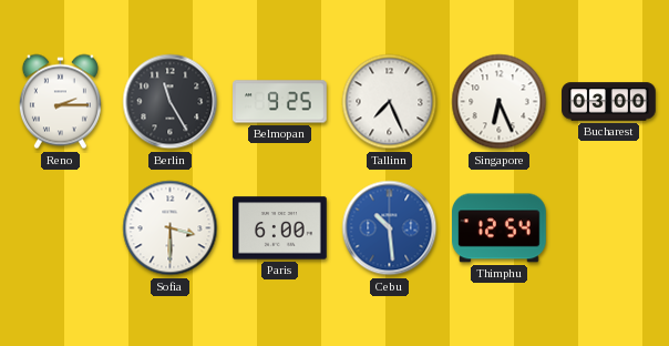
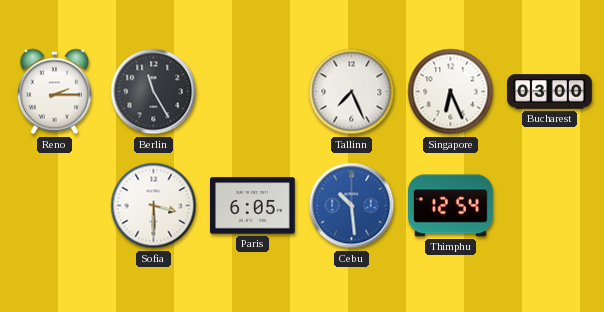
Belmopan: 9:25 -> none
Paris: 6:00 -> 6:05
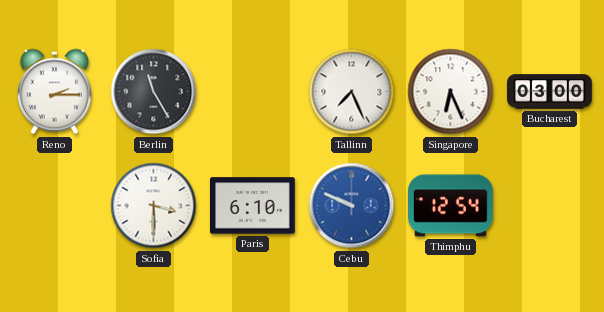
Paris: 6:05 -> 6:10
Cebu: 10:29 -> 9:49
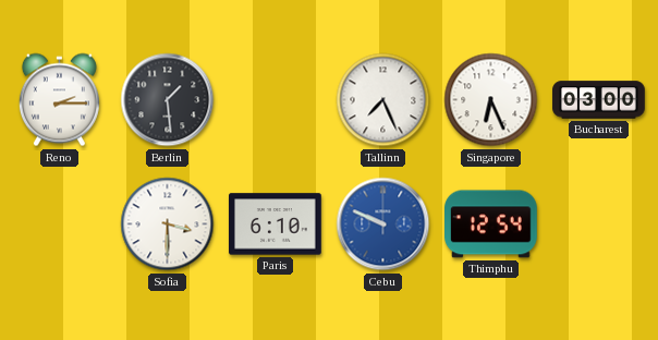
Berlin: 11:25 -> 1:29
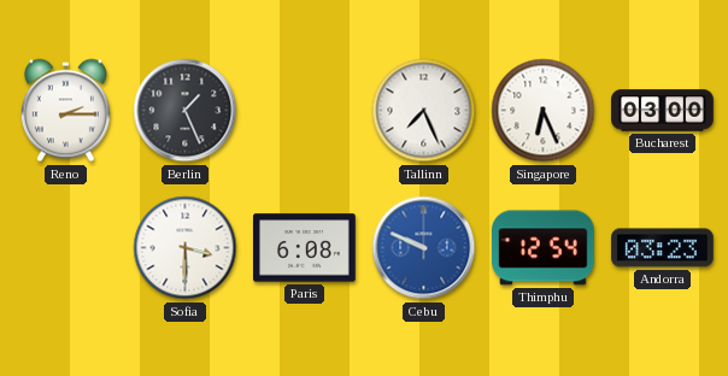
Berlin: 1:29 -> 1:26
Paris: 6:10 -> 6:08
Andorra: none -> 03:23
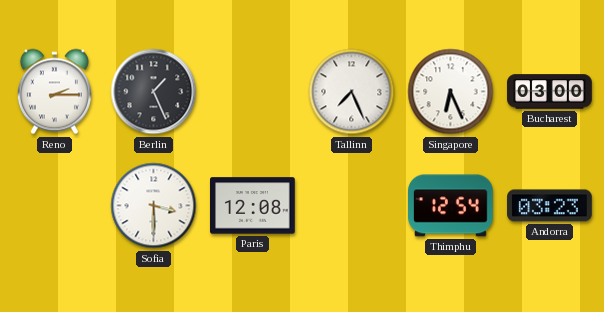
Paris: 6:08 -> 12:08
Cebu: 9:49 -> none
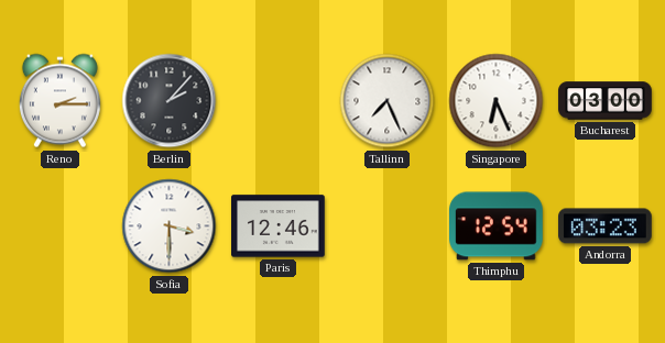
Berlin: 1:26 -> 2:07
Paris: 12:08 -> 12:46
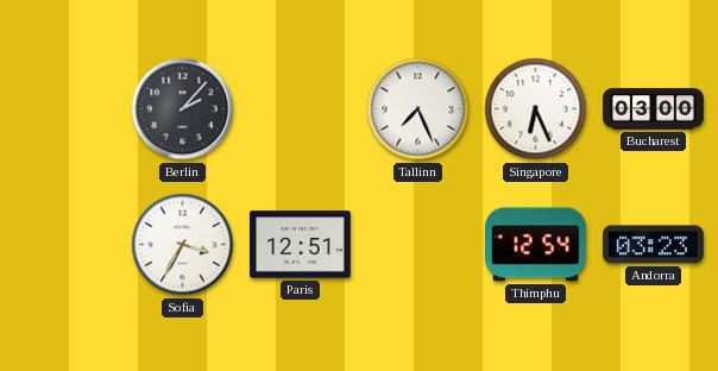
Reno: 2:15 -> none
Sofia: 3:30 -> 3:35
Paris: 12:46 -> 12:51
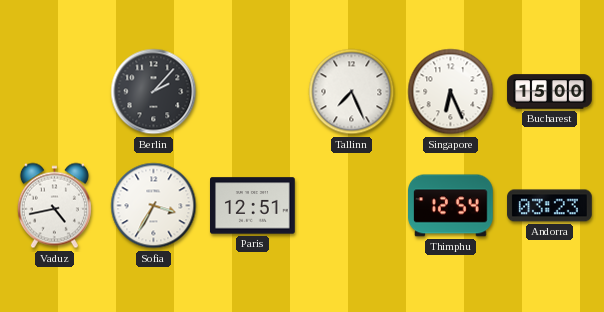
Bucharest: 03:00 -> 15:00
Vaduz: none -> 4:43
